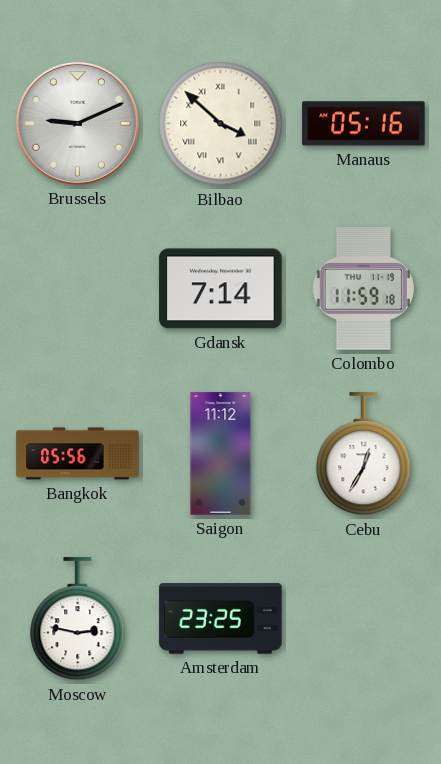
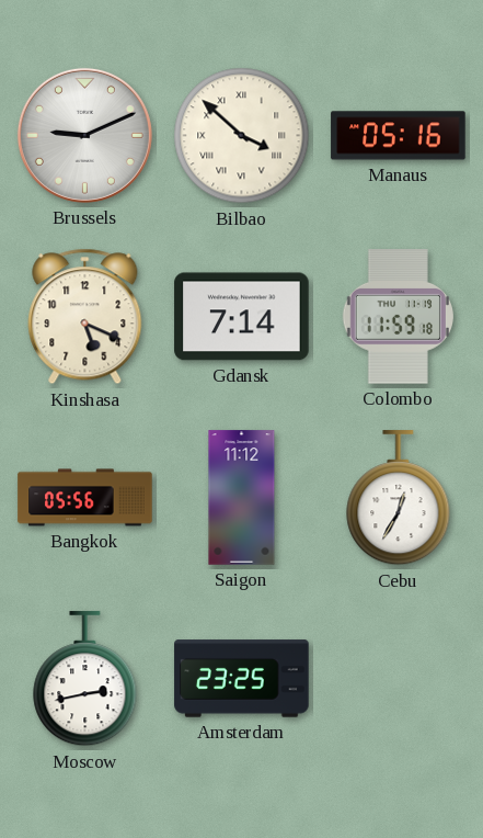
Kinshasa: none -> 5:19
Moscow: 2:47 -> 2:43
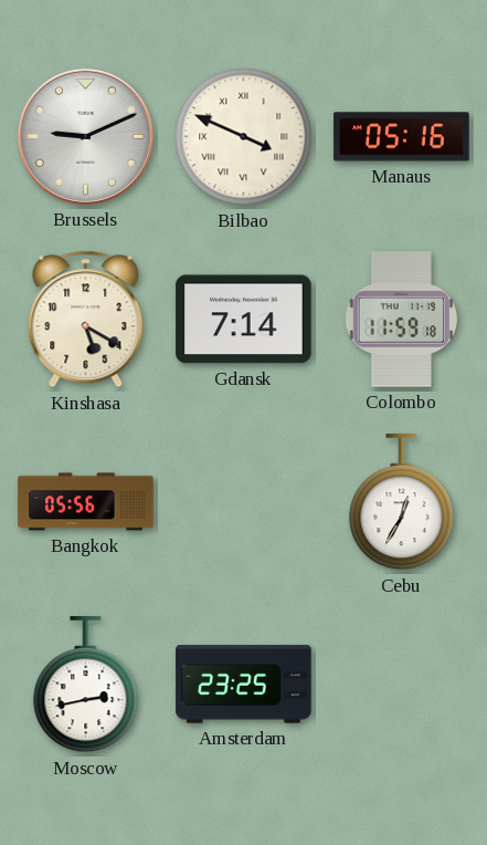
Bilbao: 3:52 -> 3:49
Kinshasa: 5:19 -> 5:20
Saigon: 11:12 -> none
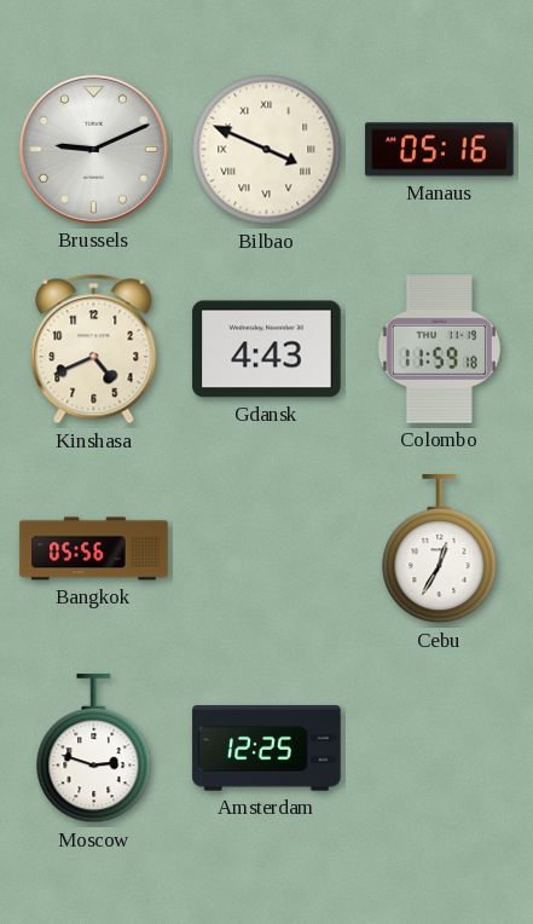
Kinshasa: 5:20 -> 4:41
Gdansk: 7:14 -> 4:43
Moscow: 2:43 -> 2:48
Amsterdam: 23:25 -> 12:25
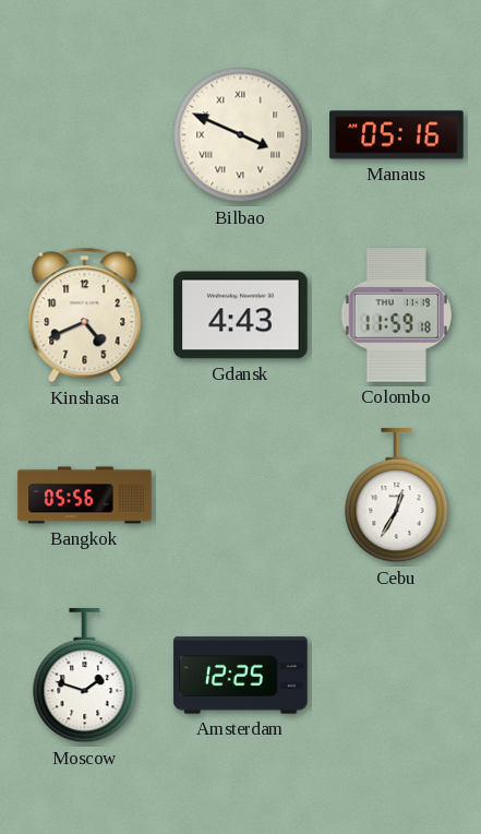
Brussels: 9:11 -> none
Moscow: 2:48 -> 1:48
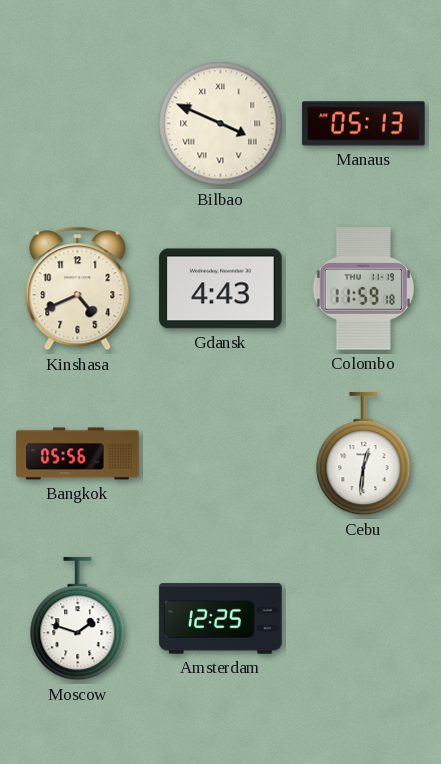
Manaus: 05:16 -> 05:13
Cebu: 12:35 -> 12:31
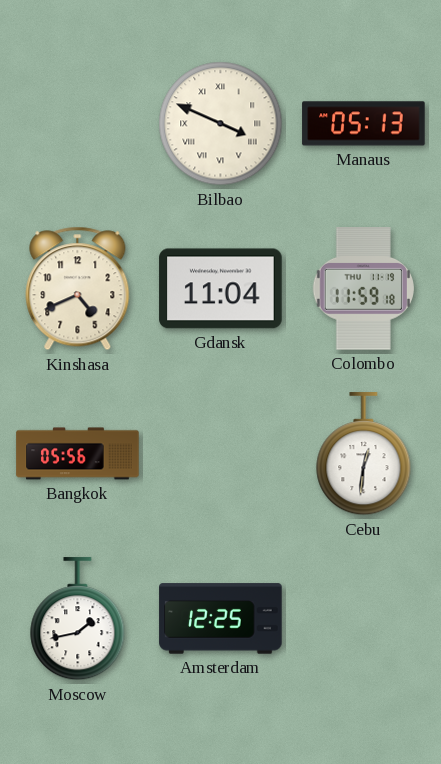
Gdansk: 4:43 -> 11:04
Moscow: 1:48 -> 1:43
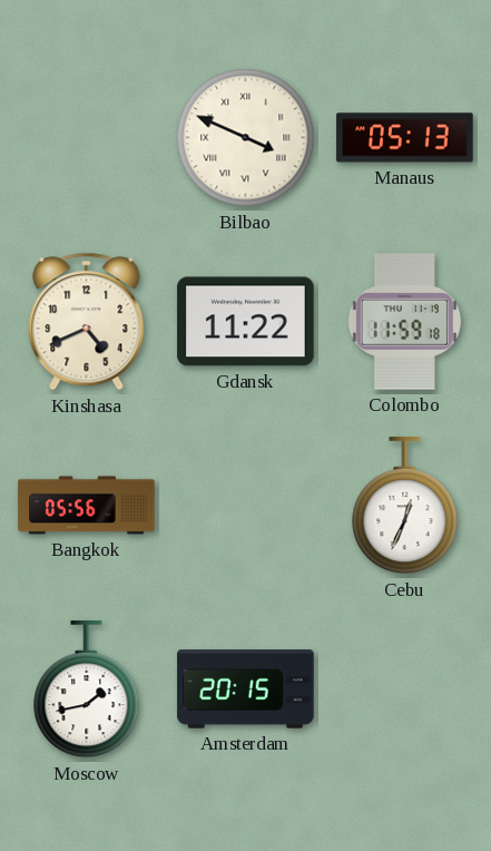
Gdansk: 11:04 -> 11:22
Cebu: 12:31 -> 12:34
Amsterdam: 12:25 -> 20:15
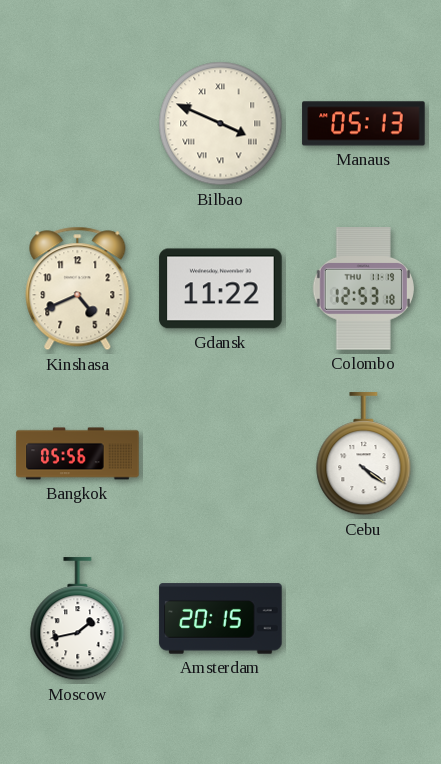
Colombo: 11:59 -> 12:53
Cebu: 12:34 -> 4:21
